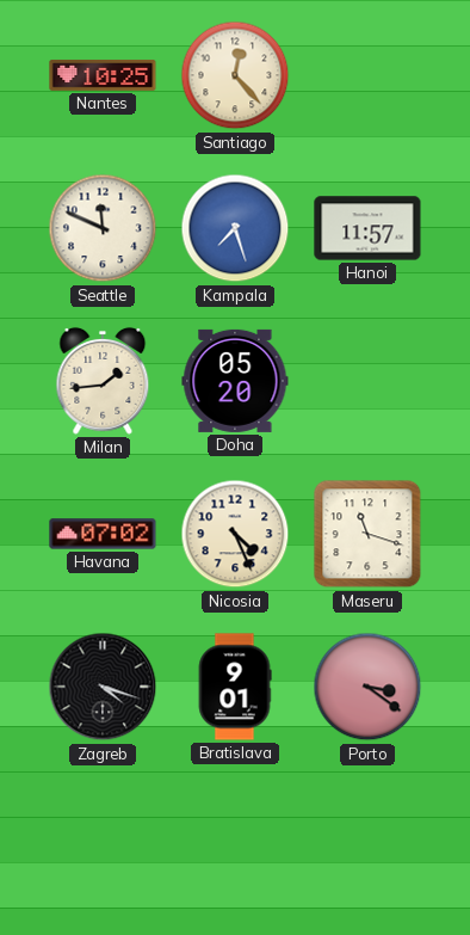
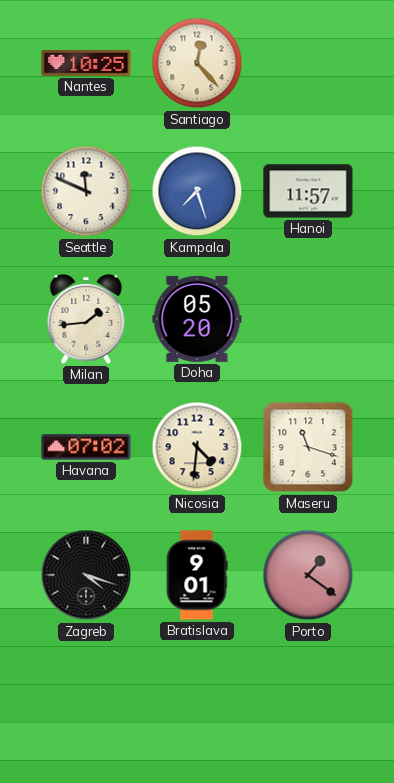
Nicosia: 4:26 -> 4:31
Porto: 3:21 -> 1:21
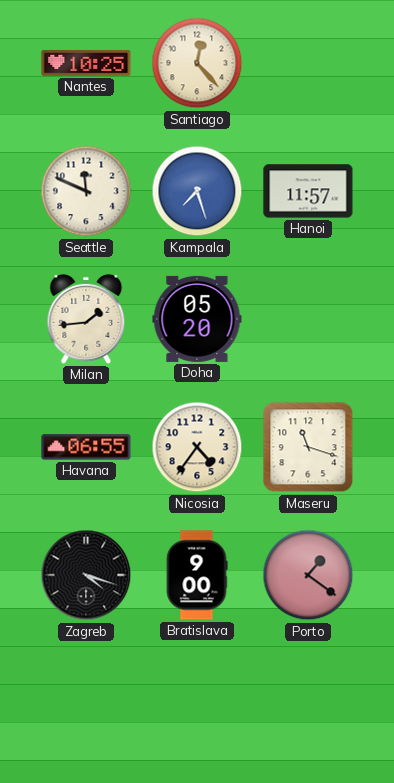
Havana: 07:02 -> 06:55
Nicosia: 4:31 -> 4:36
Bratislava: 9:01 -> 9:00
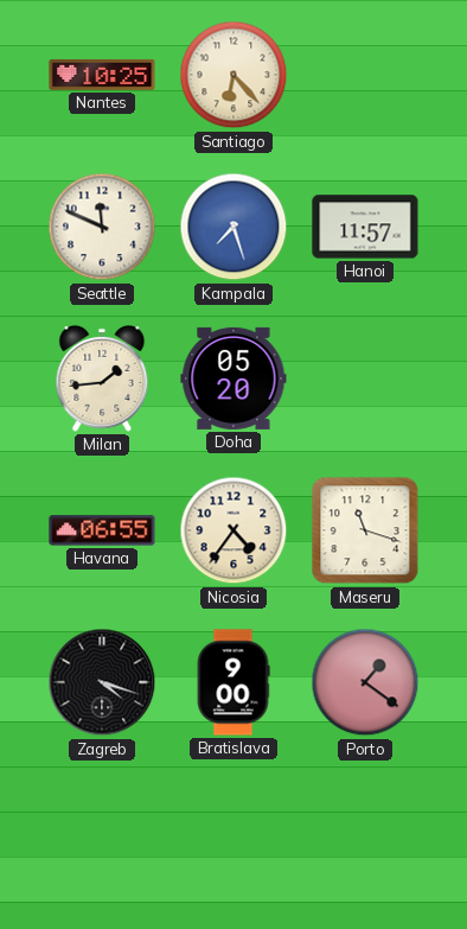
Santiago: 12:23 -> 6:23
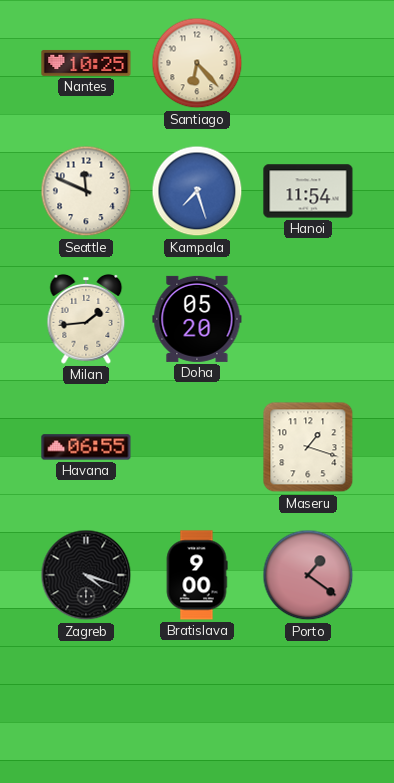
Hanoi: 11:57 -> 11:54
Nicosia: 4:36 -> none
Maseru: 11:18 -> 1:18
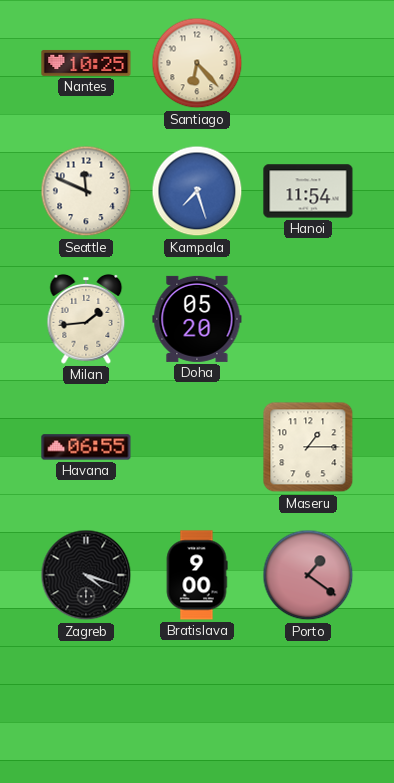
Maseru: 1:18 -> 1:15
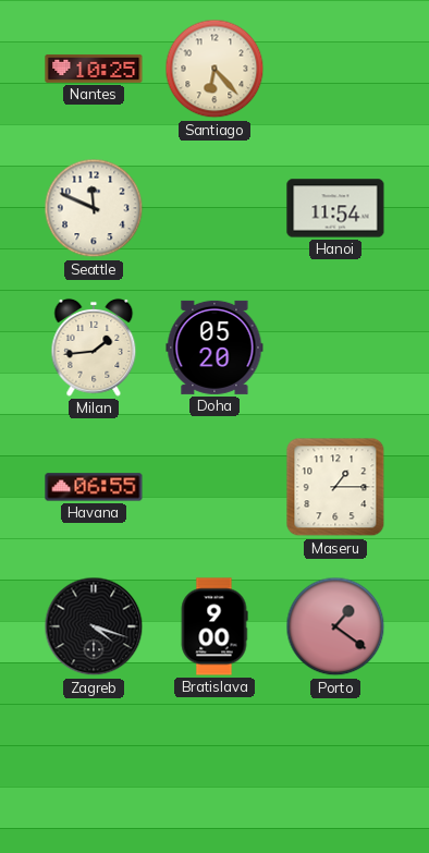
Kampala: 7:27 -> none
